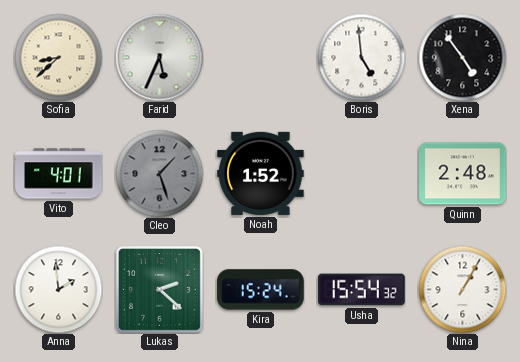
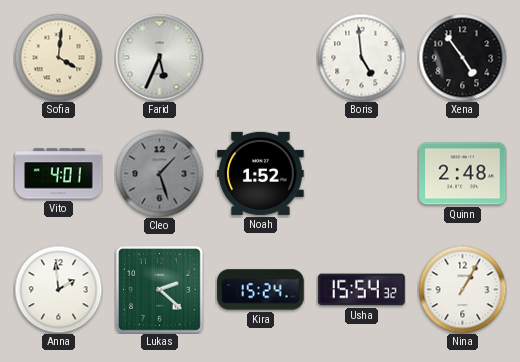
Sofia: 8:38 -> 4:01
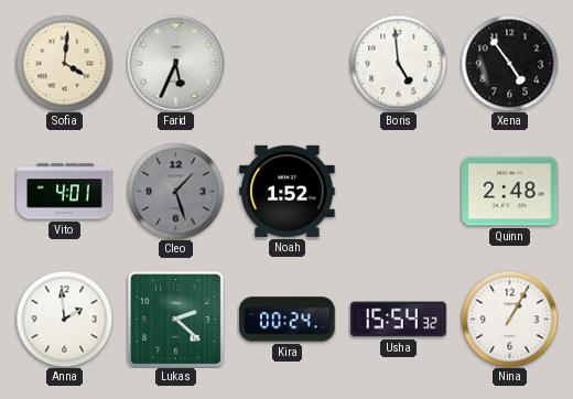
Kira: 15:24 -> 00:24
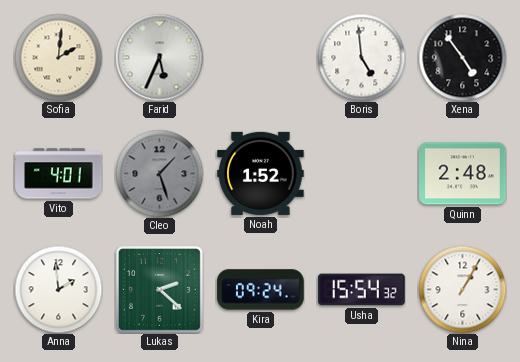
Sofia: 4:01 -> 2:01
Kira: 00:24 -> 09:24
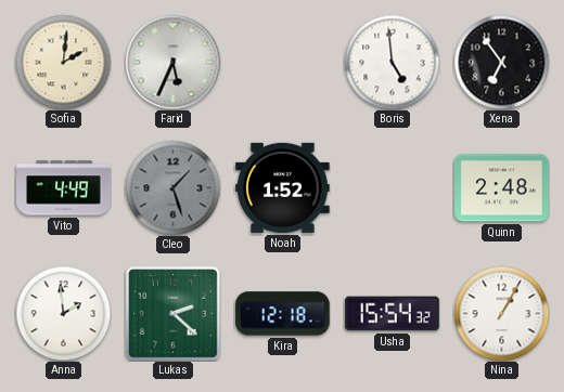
Xena: 4:54 -> 6:54
Vito: 4:01 -> 4:49
Kira: 09:24 -> 12:18
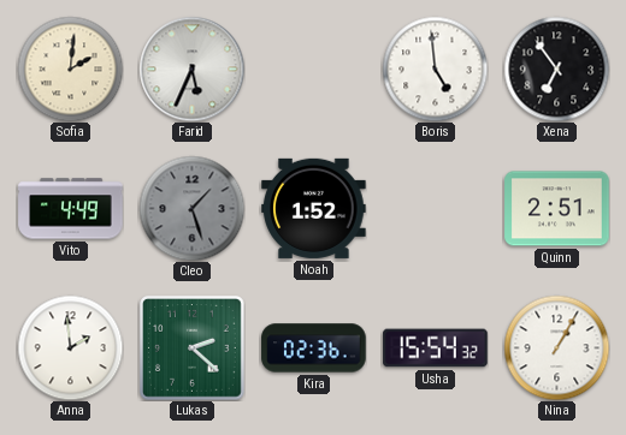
Quinn: 2:48 -> 2:51
Kira: 12:18 -> 02:36
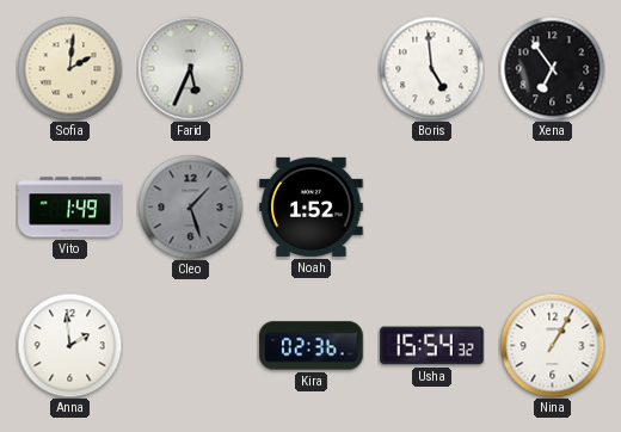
Vito: 4:49 -> 1:49
Quinn: 2:51 -> none
Lukas: 2:22 -> none
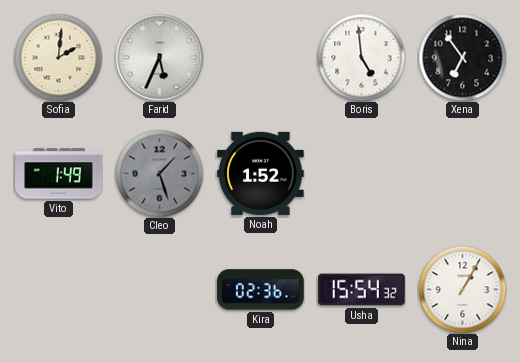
Anna: 1:59 -> none
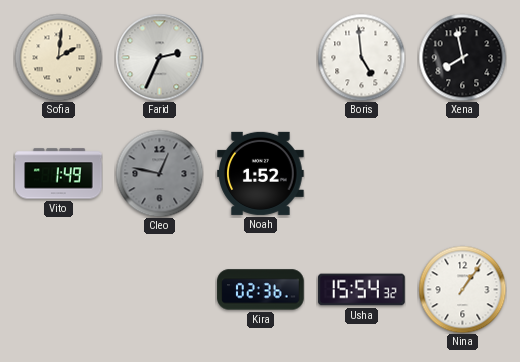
Farid: 5:34 -> 2:34
Xena: 6:54 -> 7:58
Cleo: 1:27 -> 12:47
Nina: 1:05 -> 1:06
